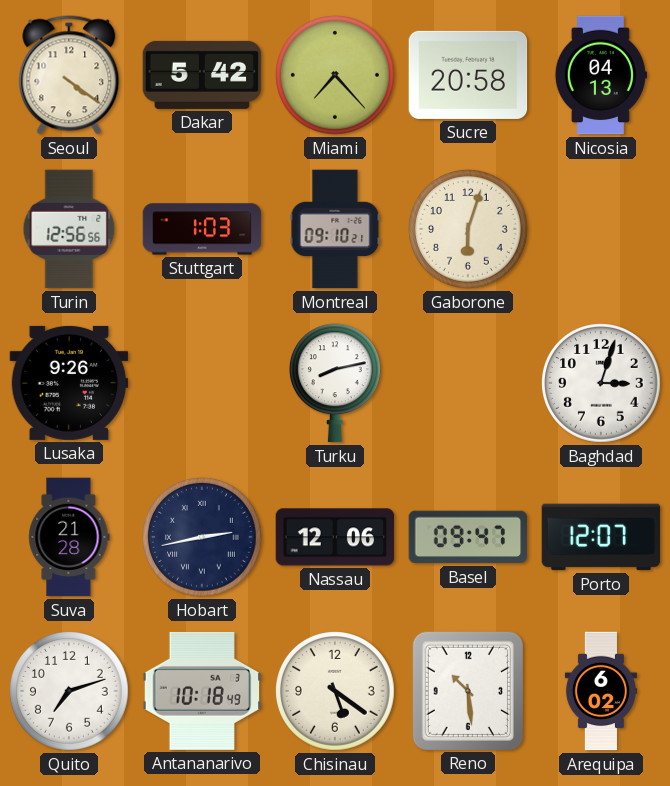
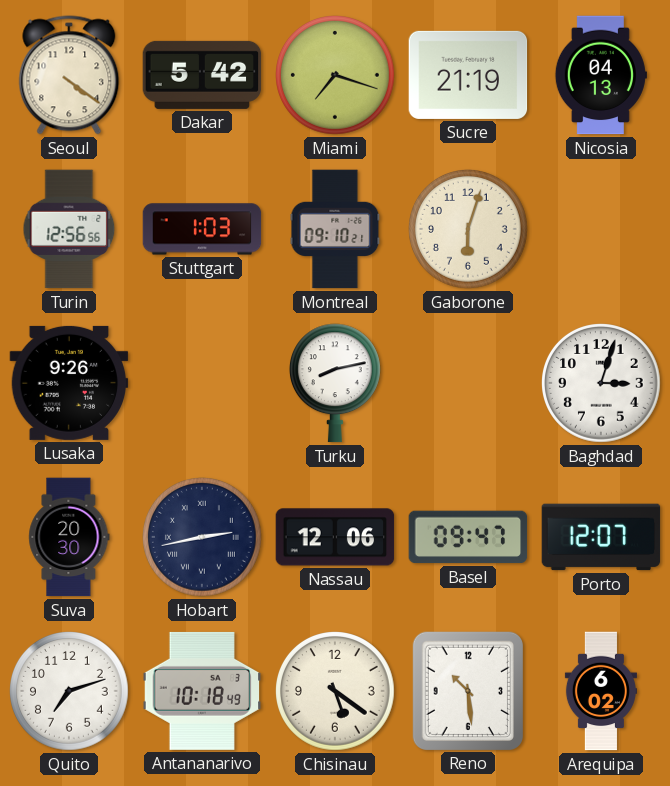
Miami: 7:23 -> 7:18
Sucre: 20:58 -> 21:19
Suva: 21:28 -> 20:30
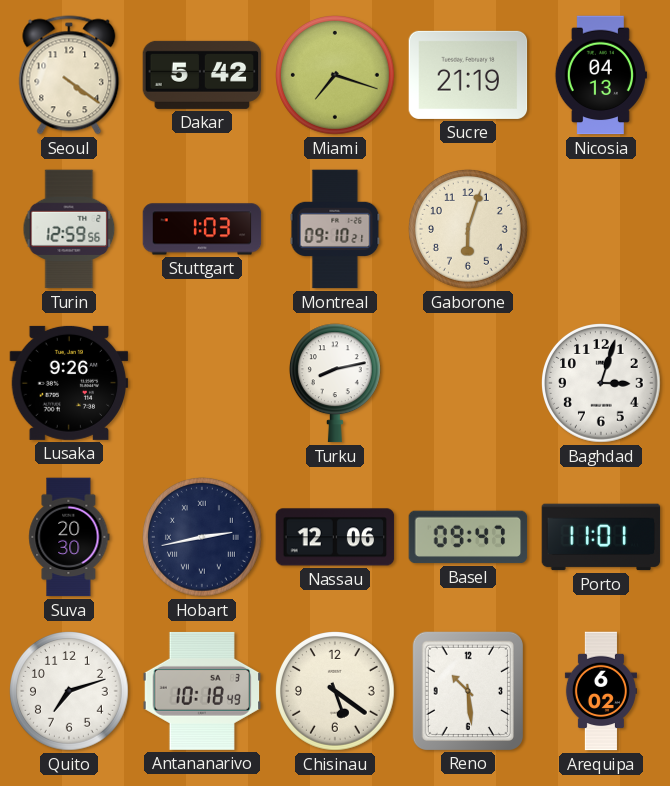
Turin: 12:56 -> 12:59
Porto: 12:07 -> 11:01
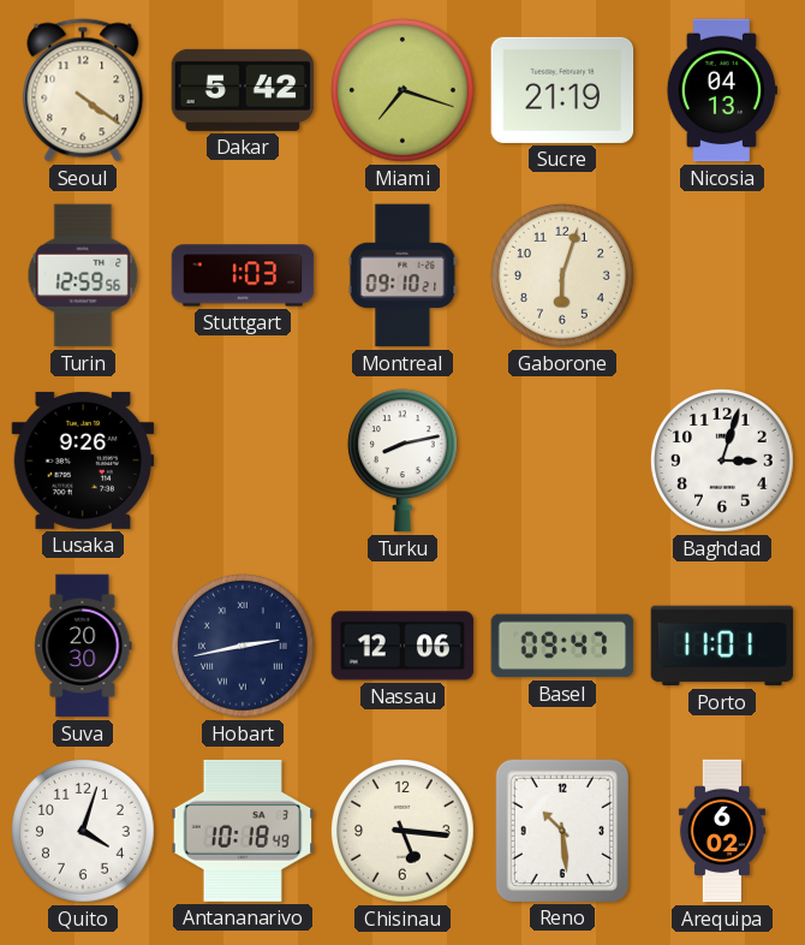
Quito: 7:12 -> 4:03
Chisinau: 5:21 -> 5:16
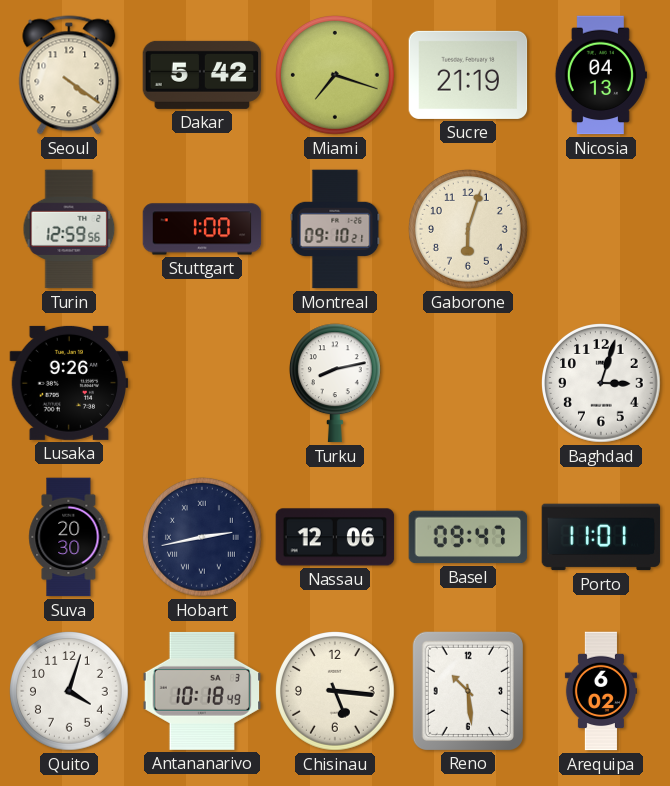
Stuttgart: 1:03 -> 1:00
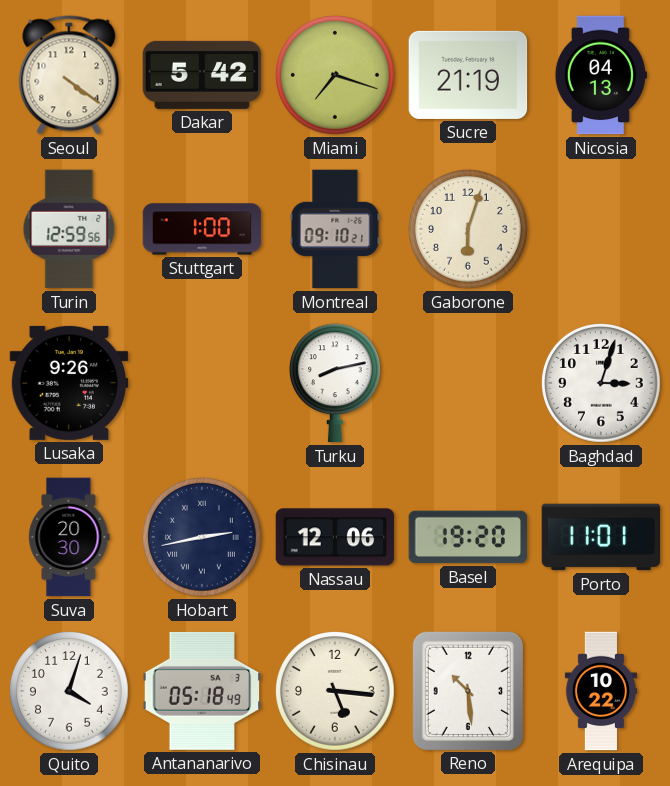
Basel: 09:47 -> 19:20
Antananarivo: 10:18 -> 05:18
Arequipa: 6:02 -> 10:22
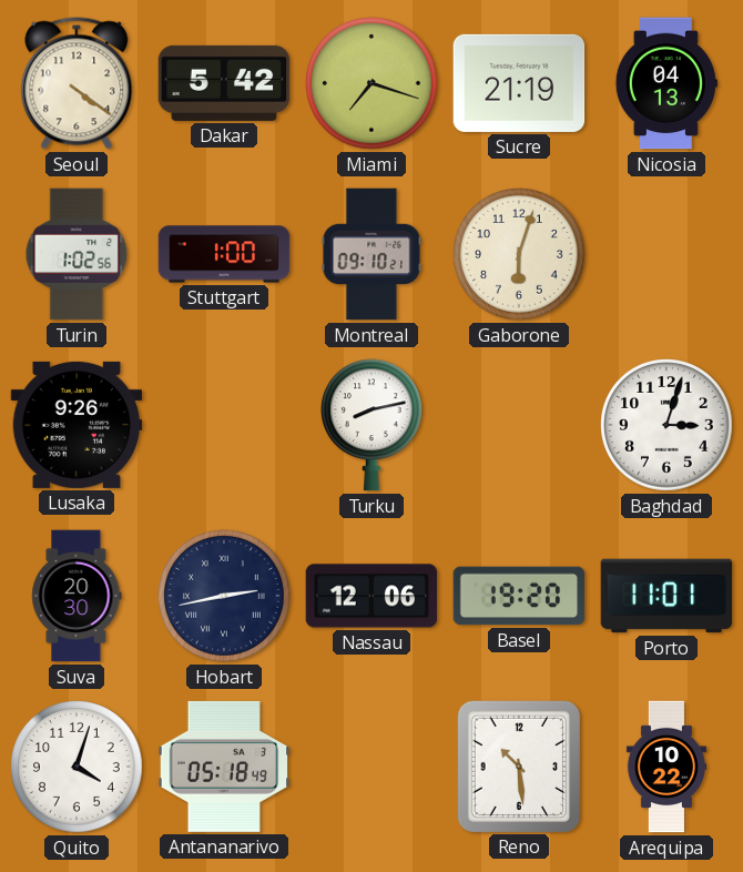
Turin: 12:59 -> 1:02
Chisinau: 5:16 -> none
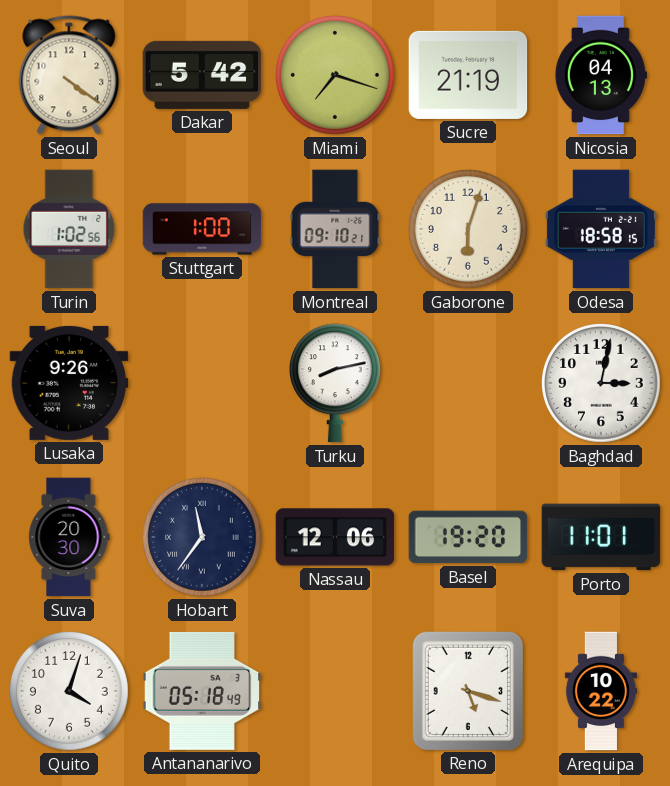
Odesa: none -> 18:58
Baghdad: 3:03 -> 3:02
Hobart: 2:43 -> 11:36
Reno: 10:29 -> 5:18
